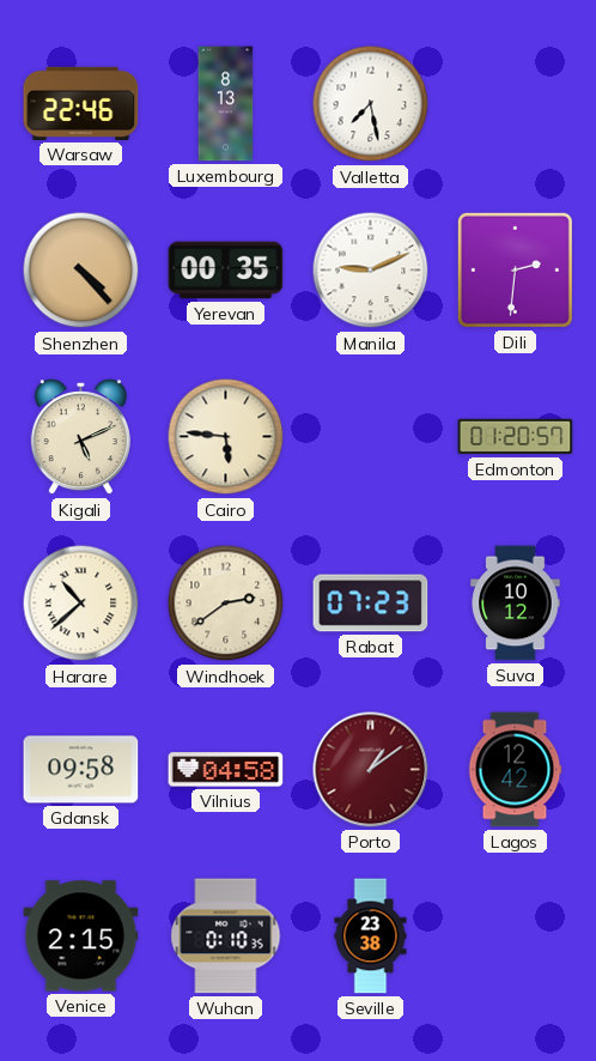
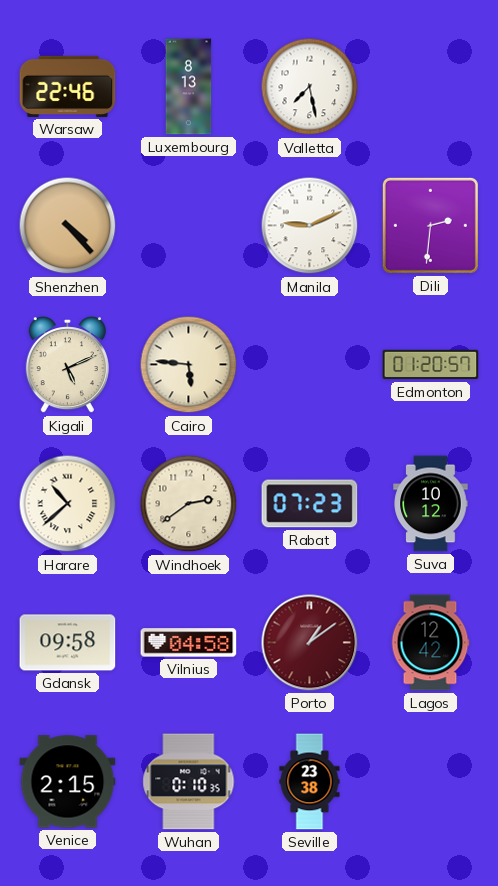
Yerevan: 00:35 -> none
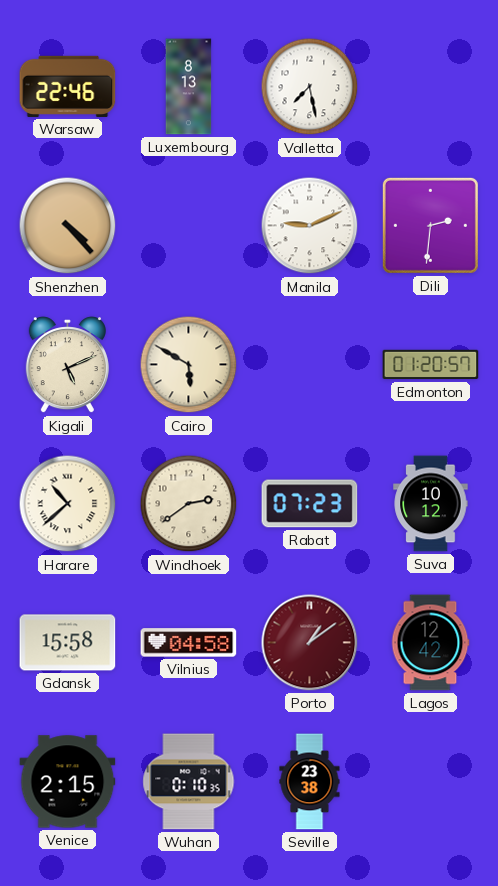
Cairo: 5:46 -> 5:50
Gdansk: 09:58 -> 15:58
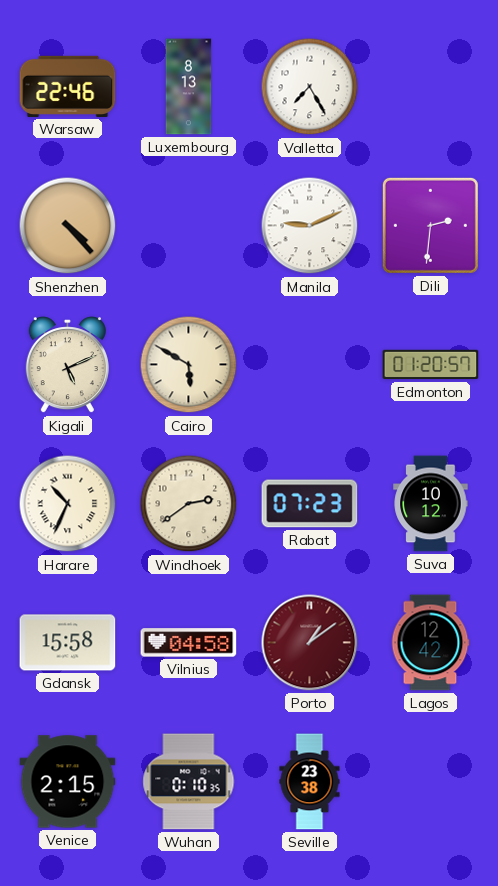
Valletta: 7:28 -> 7:25
Harare: 10:38 -> 10:34
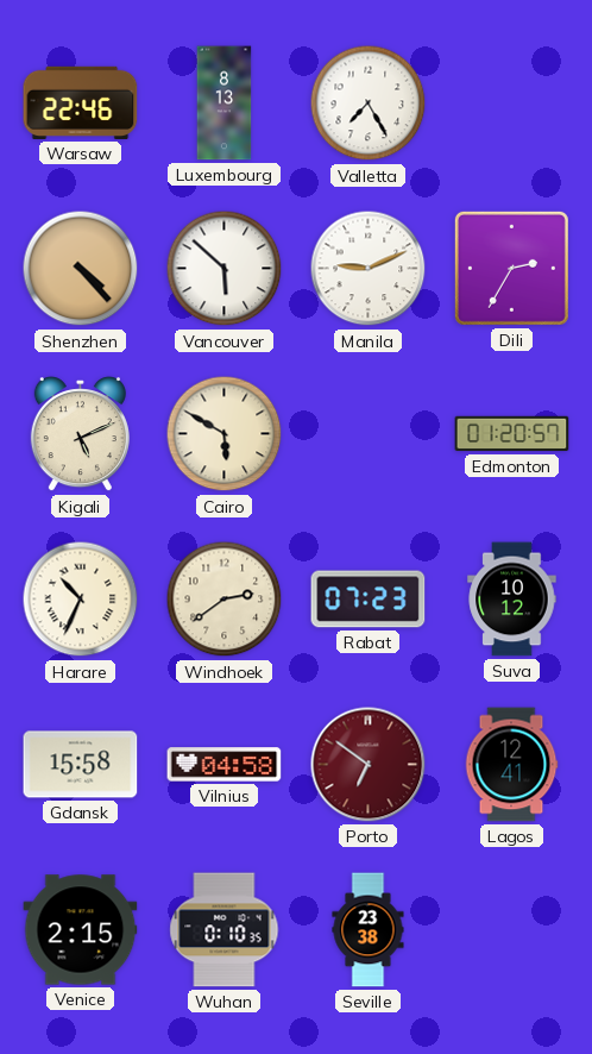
Vancouver: none -> 5:52
Dili: 2:31 -> 2:35
Porto: 1:09 -> 6:51
Lagos: 12:42 -> 12:41
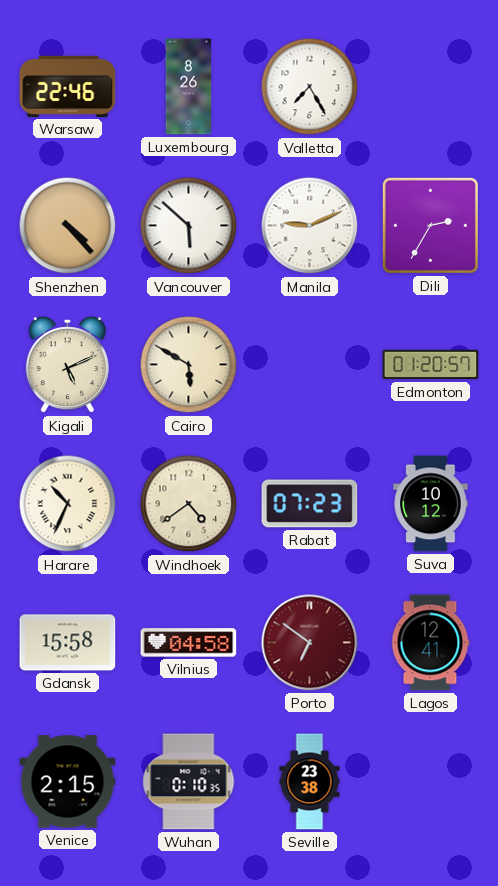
Luxembourg: 8:13 -> 8:26
Windhoek: 2:39 -> 4:39
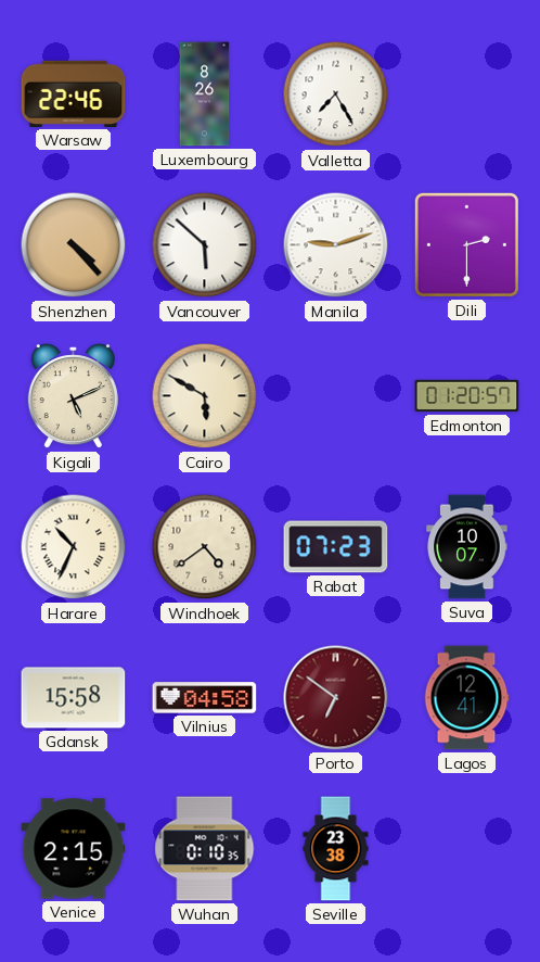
Manila: 9:11 -> 9:12
Dili: 2:35 -> 2:30
Suva: 10:12 -> 10:07
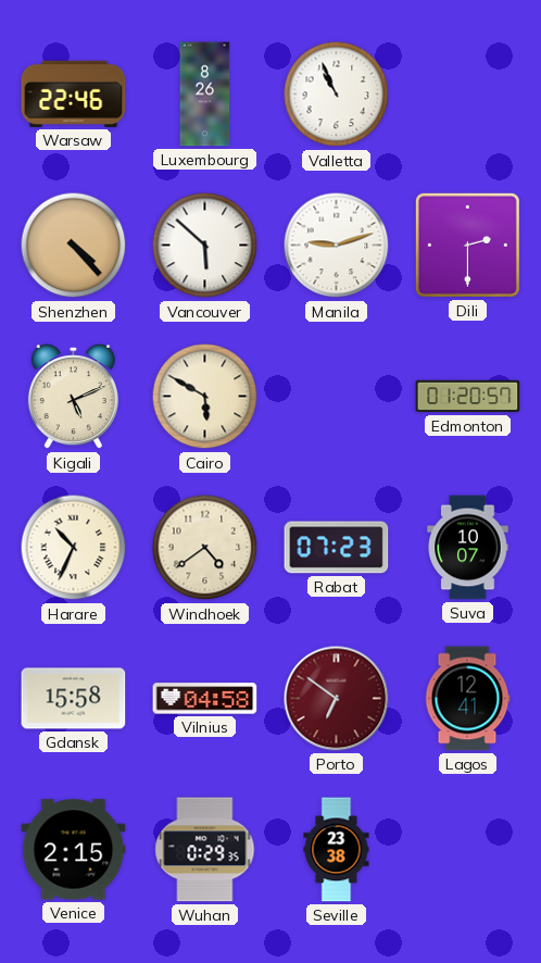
Valletta: 7:25 -> 10:56
Wuhan: 0:10 -> 0:29
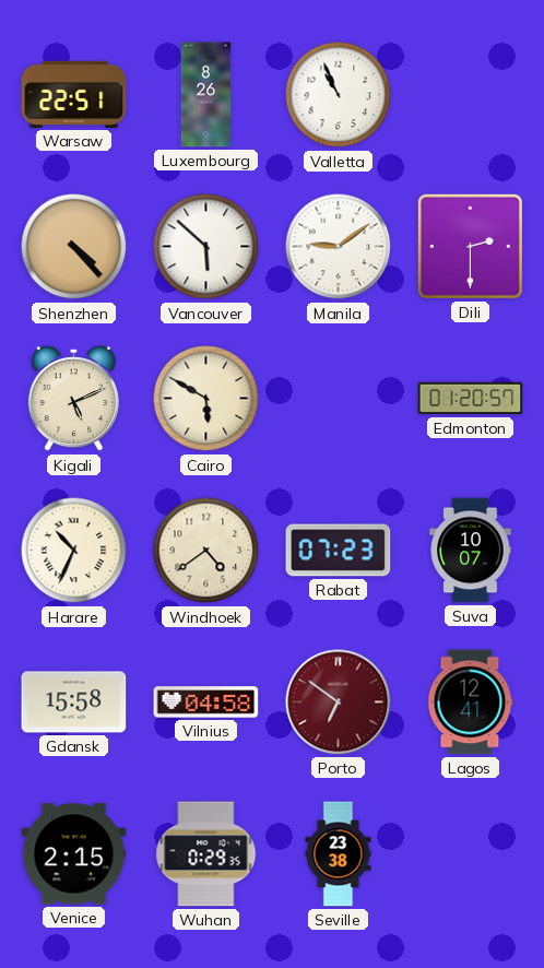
Warsaw: 22:46 -> 22:51
Manila: 9:12 -> 9:09
